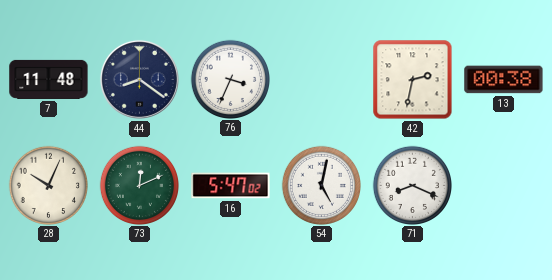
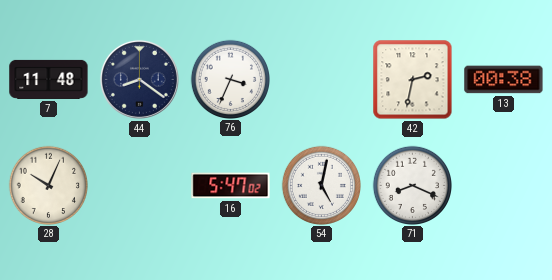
73: 12:11 -> none
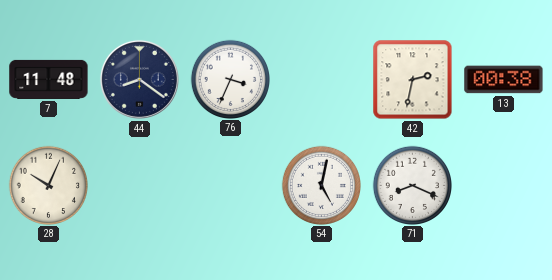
16: 5:47 -> none
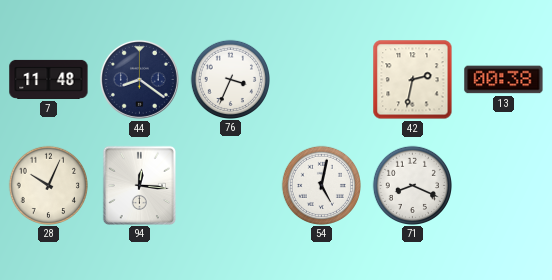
94: none -> 12:16
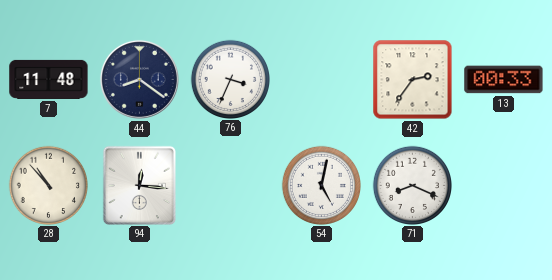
42: 2:32 -> 2:36
13: 00:38 -> 00:33
28: 10:04 -> 10:53
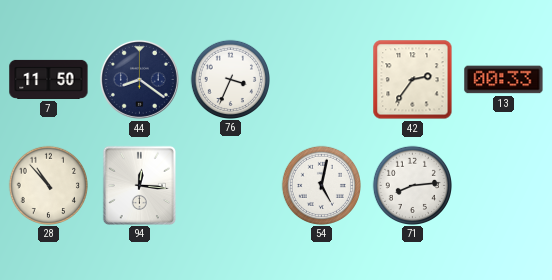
7: 11:48 -> 11:50
71: 8:19 -> 8:14
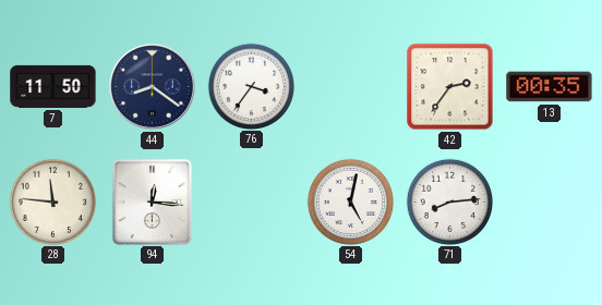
76: 3:34 -> 3:36
13: 00:33 -> 00:35
28: 10:53 -> 11:46
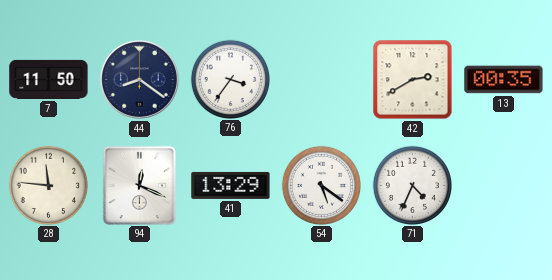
42: 2:36 -> 2:40
94: 12:16 -> 12:19
41: none -> 13:29
54: 5:02 -> 5:21
71: 8:14 -> 4:34
